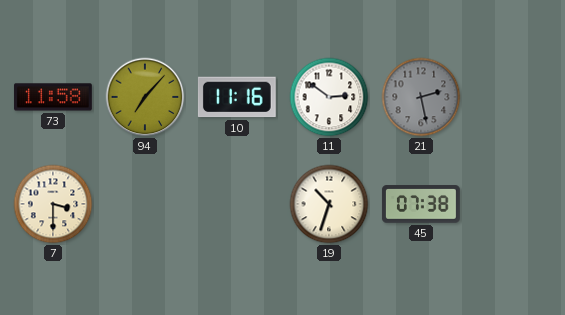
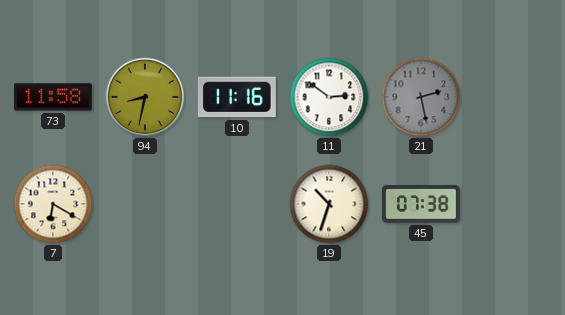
94: 7:07 -> 8:32
7: 3:30 -> 6:20
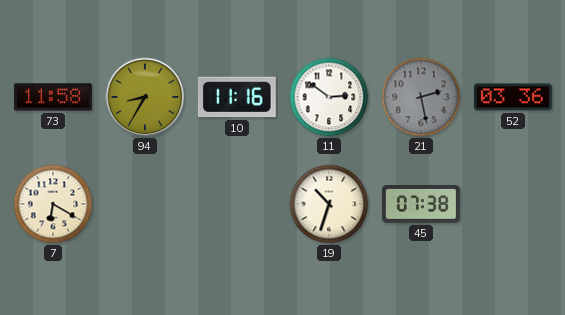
94: 8:32 -> 8:35
52: none -> 03:36
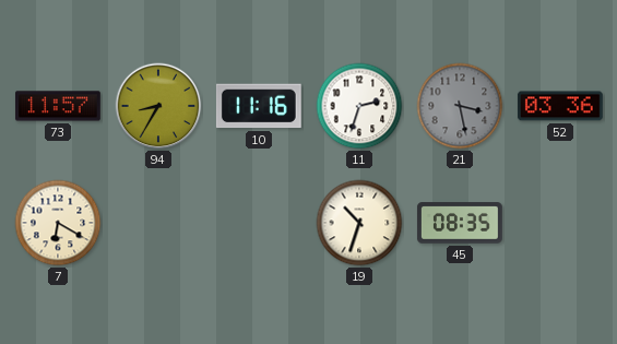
73: 11:58 -> 11:57
11: 2:51 -> 2:33
21: 2:28 -> 3:28
45: 07:38 -> 08:35
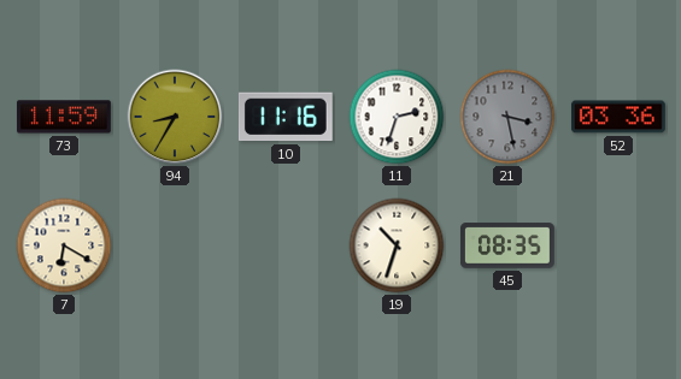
73: 11:57 -> 11:59
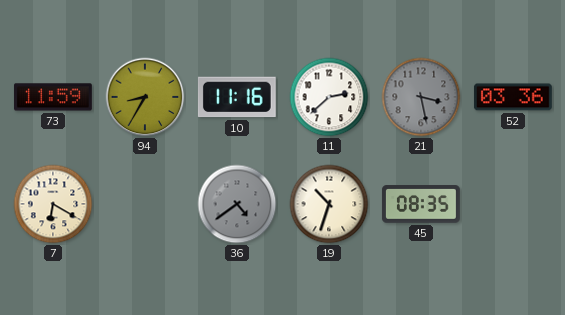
11: 2:33 -> 2:38
36: none -> 4:39
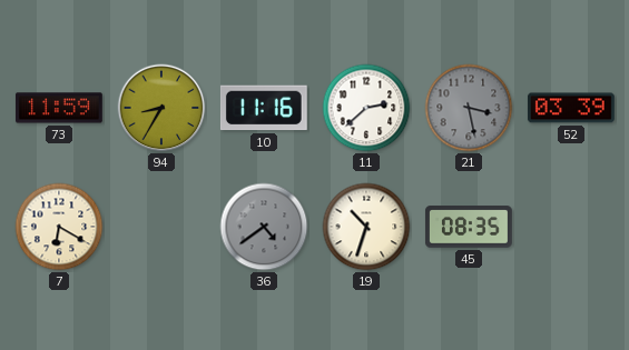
52: 03:36 -> 03:39
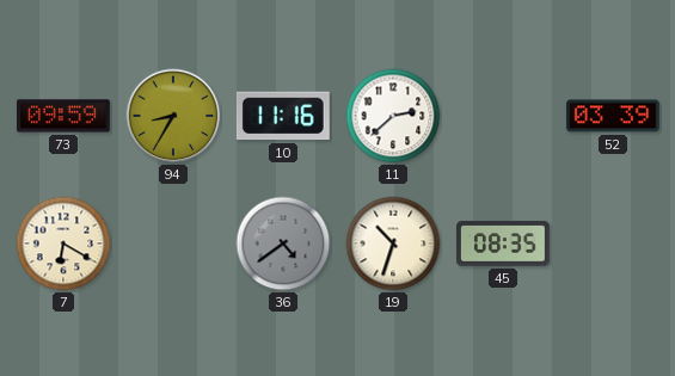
73: 11:59 -> 09:59
21: 3:28 -> none
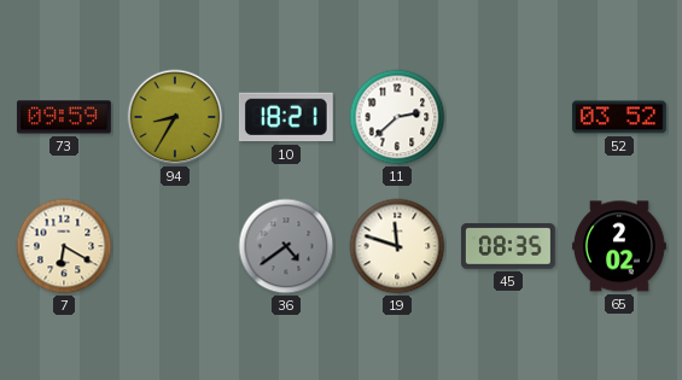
10: 11:16 -> 18:21
52: 03:39 -> 03:52
19: 10:33 -> 11:48
65: none -> 2:02
